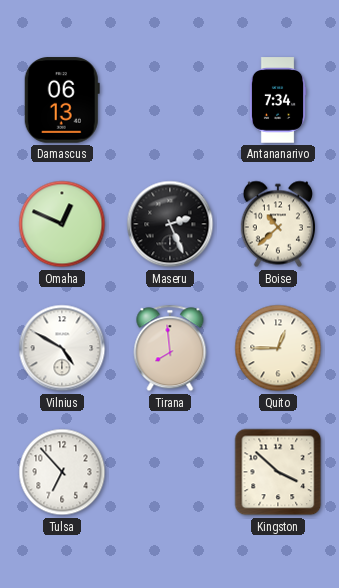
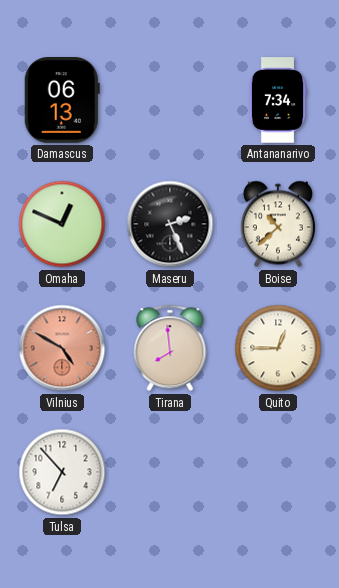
Vilnius dial: white -> salmon
Kingston: 3:52 -> none
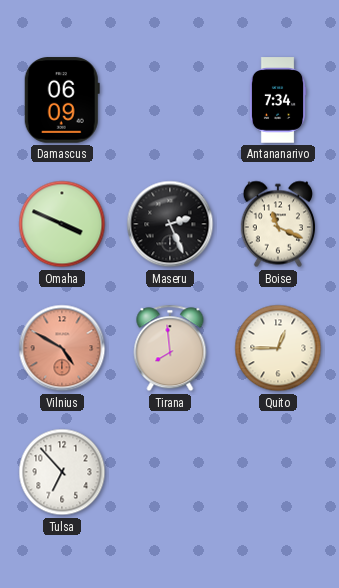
Damascus: 06:13 -> 06:09
Omaha: 12:49 -> 3:49
Boise: 10:38 -> 11:19
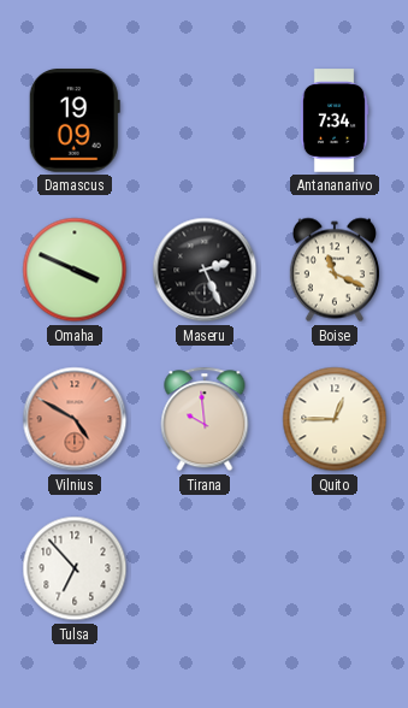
Damascus: 06:09 -> 19:09
Tirana: 7:59 -> 9:59
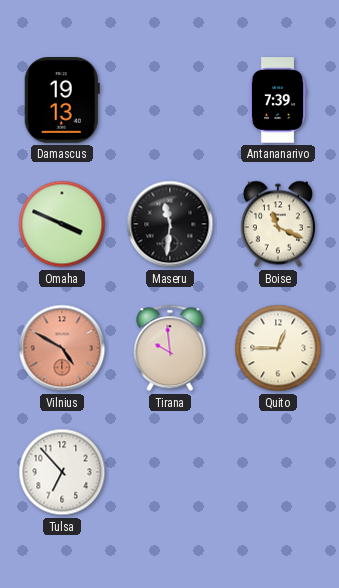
Damascus: 19:09 -> 19:13
Antananarivo: 7:34 -> 7:39
Maseru: 2:26 -> 11:31
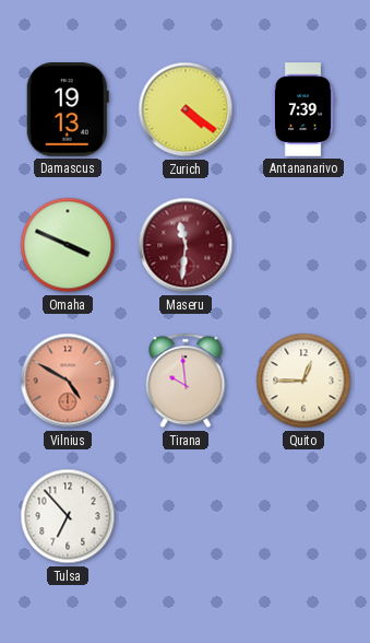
Zurich: none -> 4:21
Maseru dial: black -> burgundy
Boise: 11:19 -> none
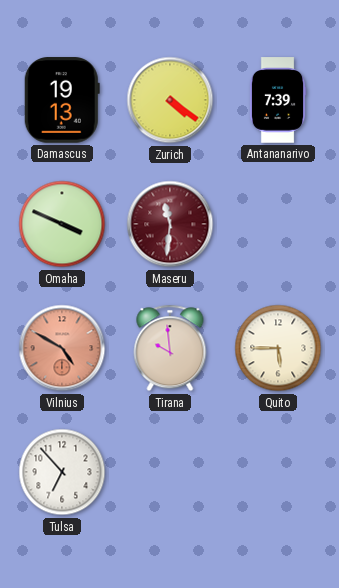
Quito: 12:45 -> 5:45
